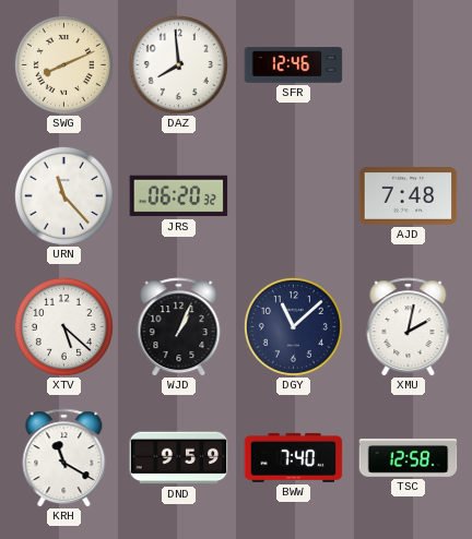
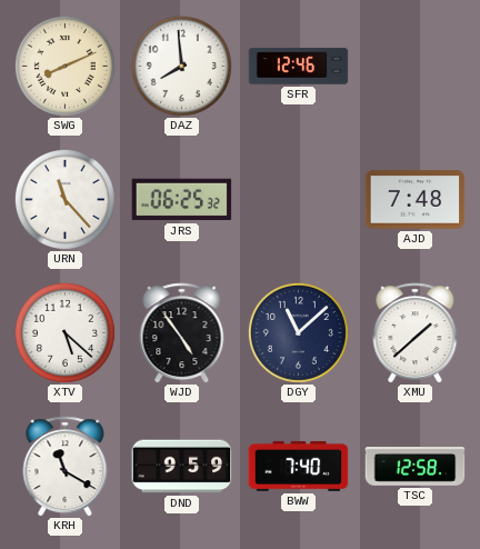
JRS: 06:20 -> 06:25
WJD: 1:04 -> 4:54
XMU: 2:02 -> 1:38
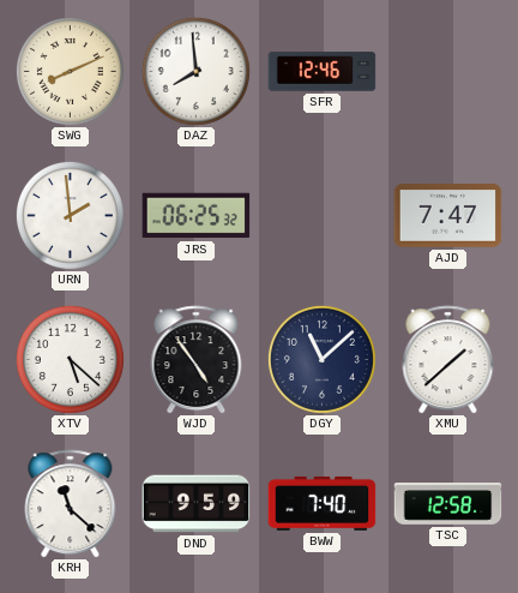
URN: 11:23 -> 1:59
AJD: 7:48 -> 7:47
KRH: 11:20 -> 11:22
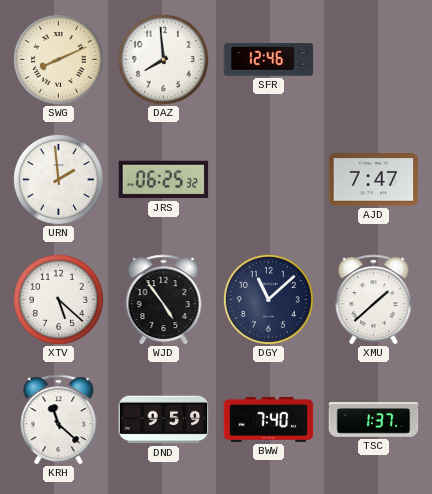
TSC: 12:58 -> 1:37
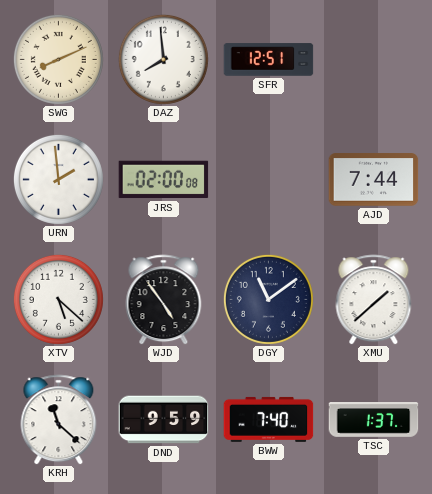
SFR: 12:46 -> 12:51
JRS: 06:25 -> 02:00
AJD: 7:47 -> 7:44
DGY: 11:08 -> 11:09
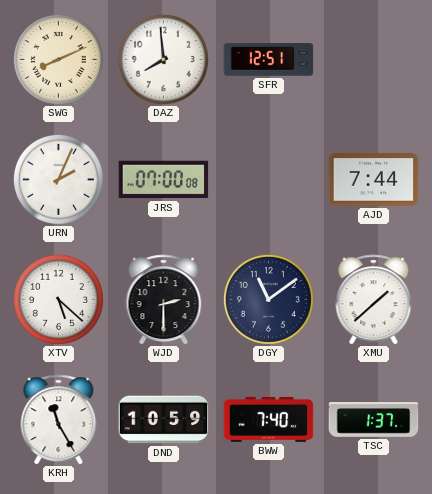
URN: 1:59 -> 2:04
JRS: 02:00 -> 07:00
WJD: 4:54 -> 2:30
KRH: 11:22 -> 11:25
DND: 9:59 -> 10:59
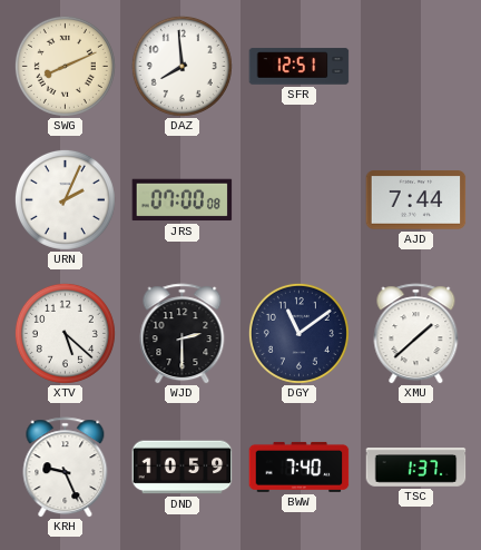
KRH: 11:25 -> 9:26
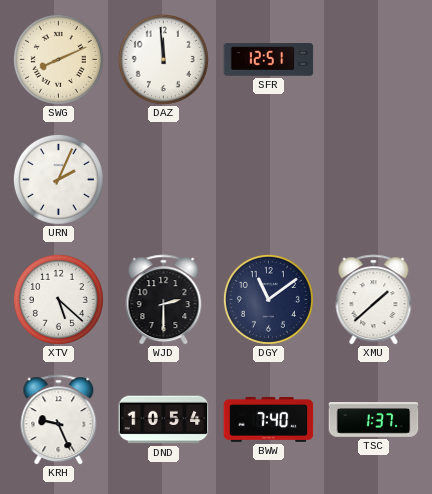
DAZ: 7:59 -> 11:59
JRS: 07:00 -> none
AJD: 7:44 -> none
DND: 10:59 -> 10:54
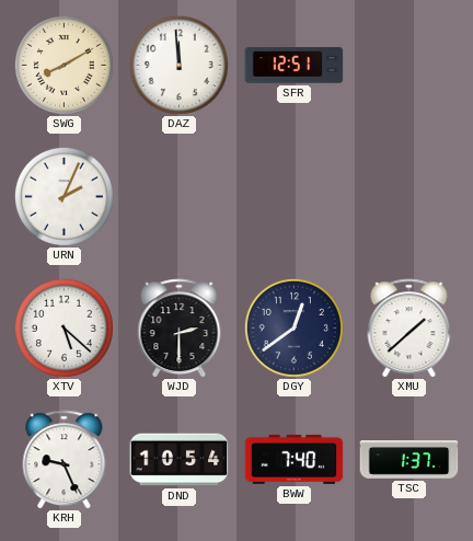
SWG: 8:11 -> 8:10
DGY: 11:09 -> 12:39
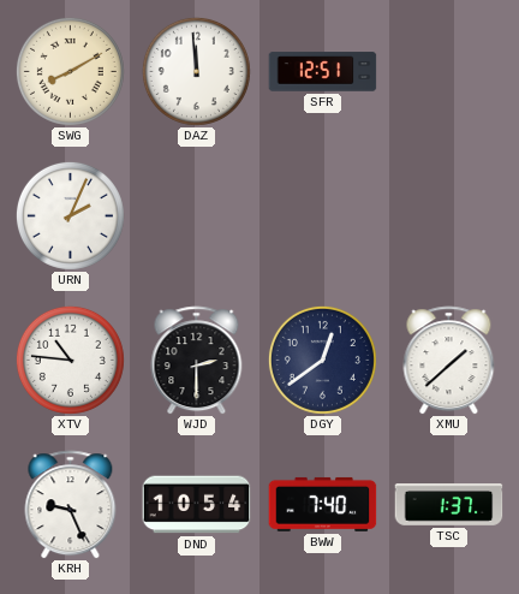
XTV: 5:22 -> 10:46
